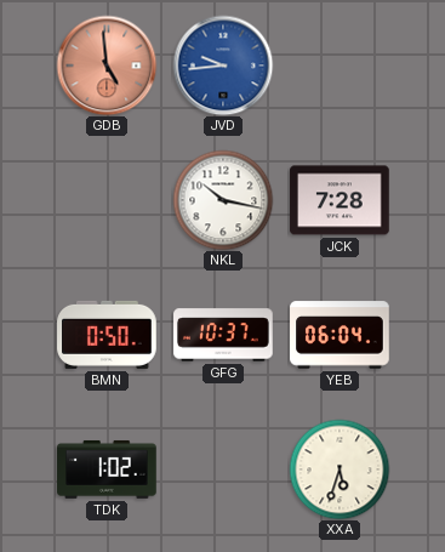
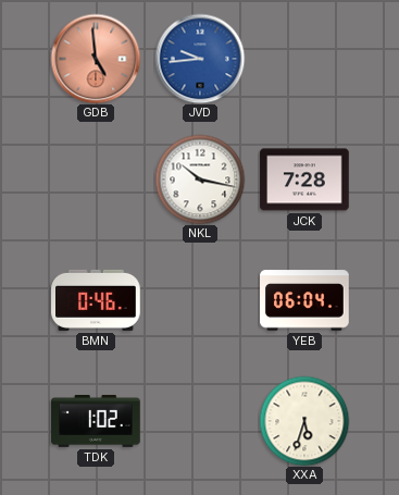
BMN: 0:50 -> 0:46
GFG: 10:37 -> none
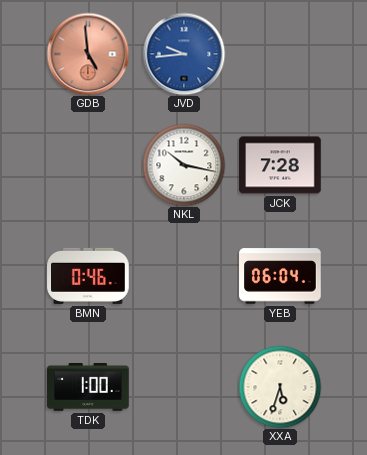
TDK: 1:02 -> 1:00
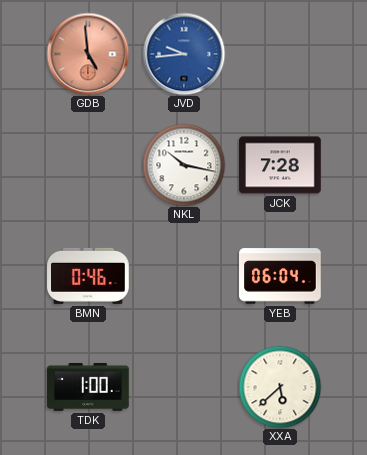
XXA: 5:33 -> 5:38
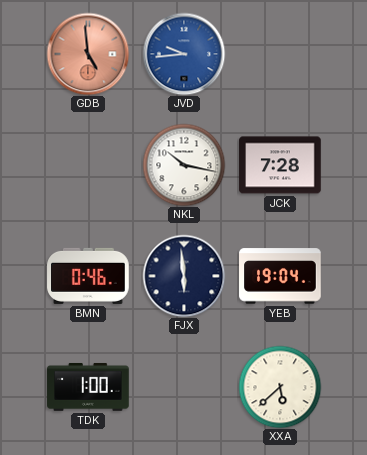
FJX: none -> 5:59
YEB: 06:04 -> 19:04
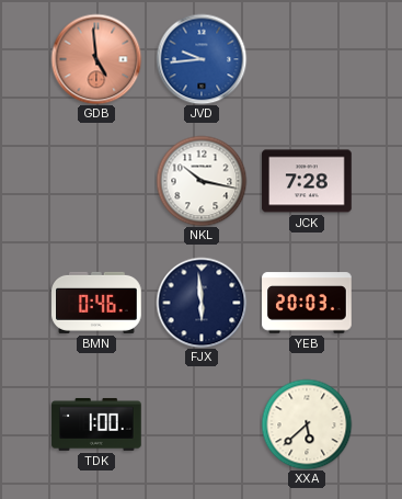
YEB: 19:04 -> 20:03
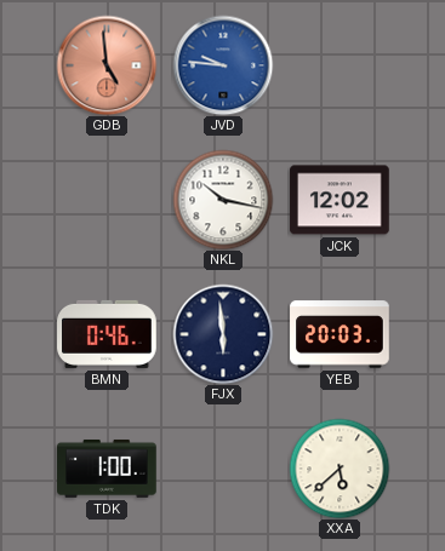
JVD: 9:44 -> 9:46
JCK: 7:28 -> 12:02
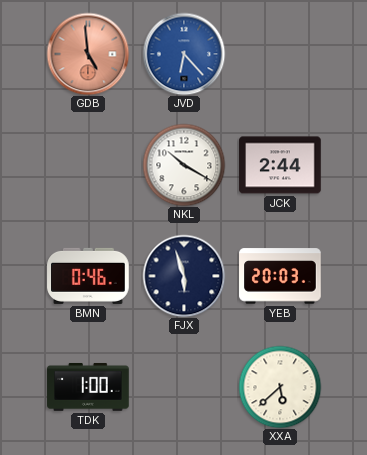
JVD: 9:46 -> 6:23
NKL: 10:17 -> 10:20
JCK: 12:02 -> 2:44
FJX: 5:59 -> 5:57
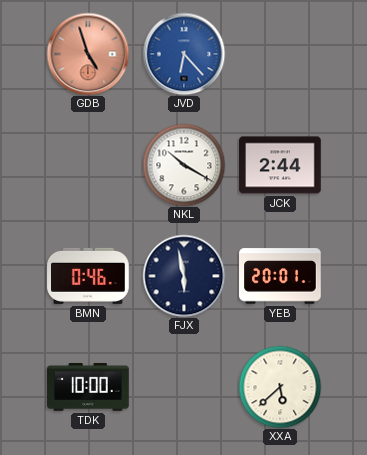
GDB: 4:59 -> 4:57
FJX: 5:57 -> 5:58
YEB: 20:03 -> 20:01
TDK: 1:00 -> 10:00
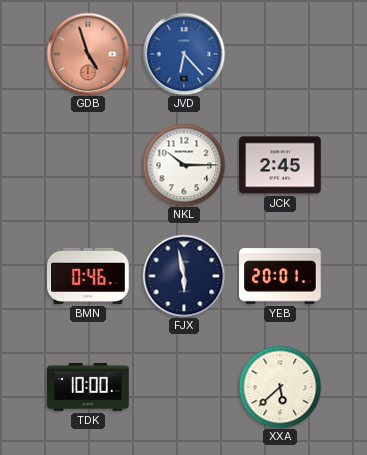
NKL: 10:20 -> 10:15
JCK: 2:44 -> 2:45
